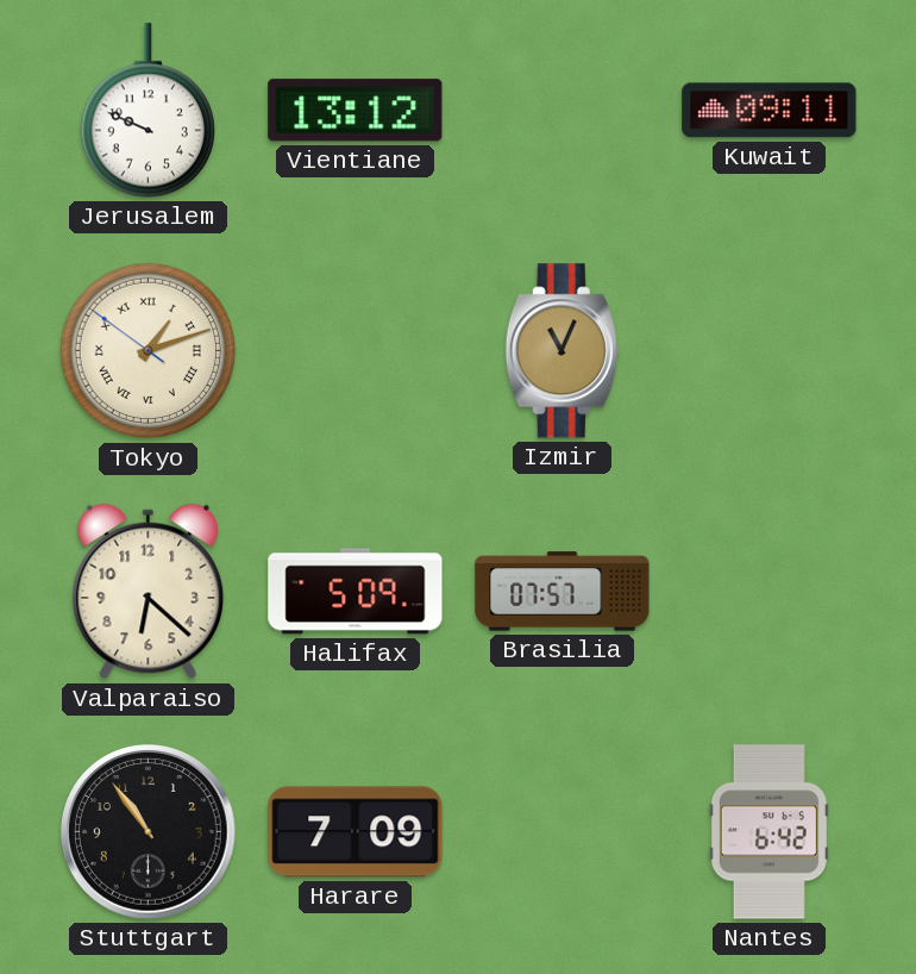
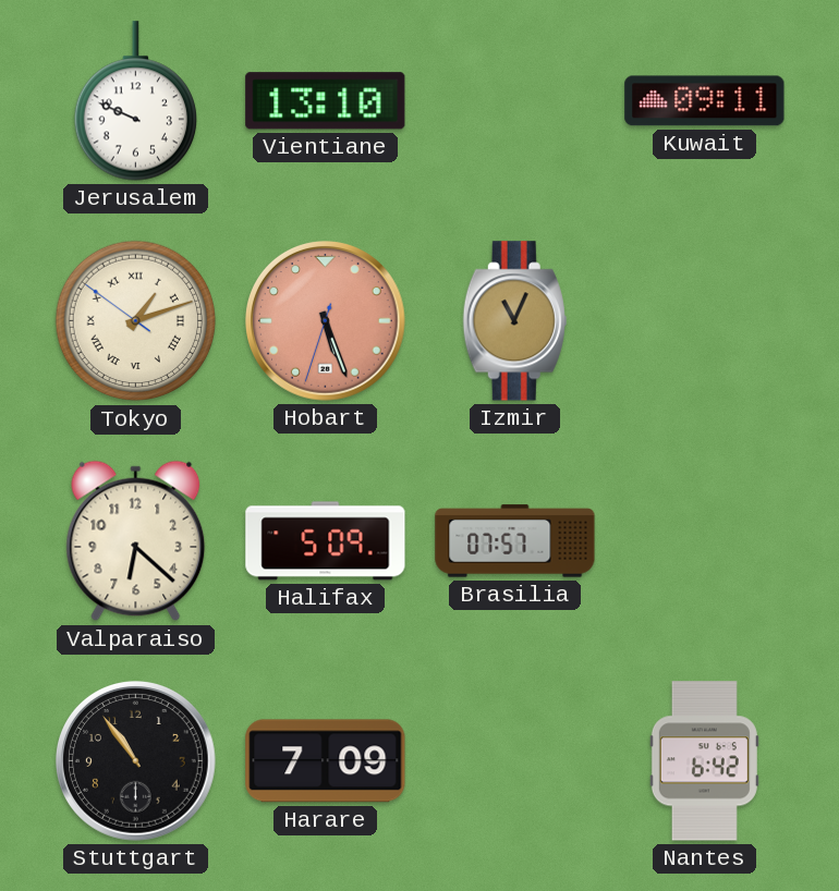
Vientiane: 13:12 -> 13:10
Hobart: none -> 5:26
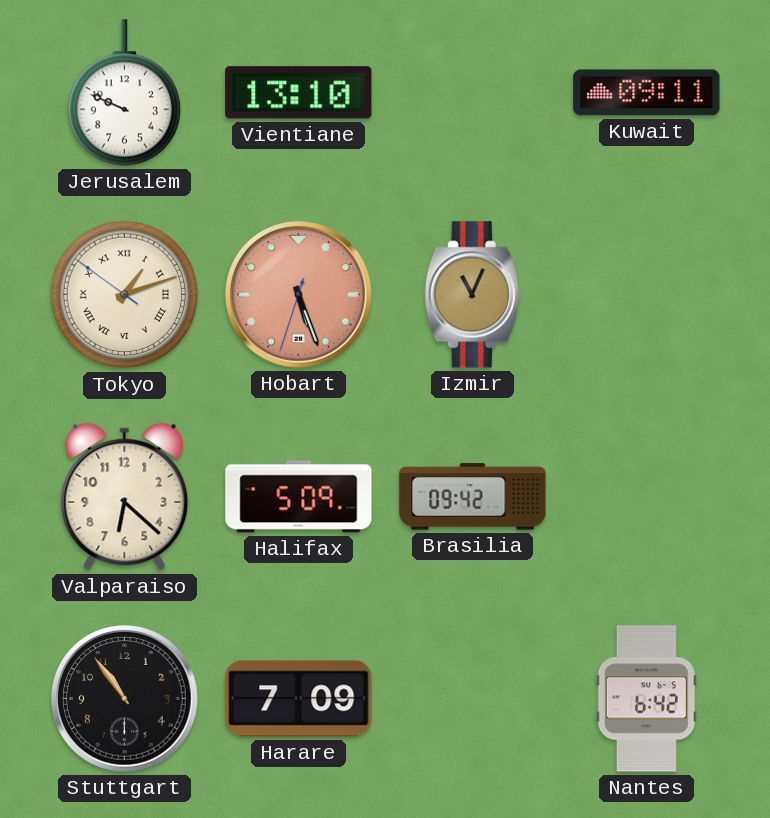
Brasilia: 07:57 -> 09:42
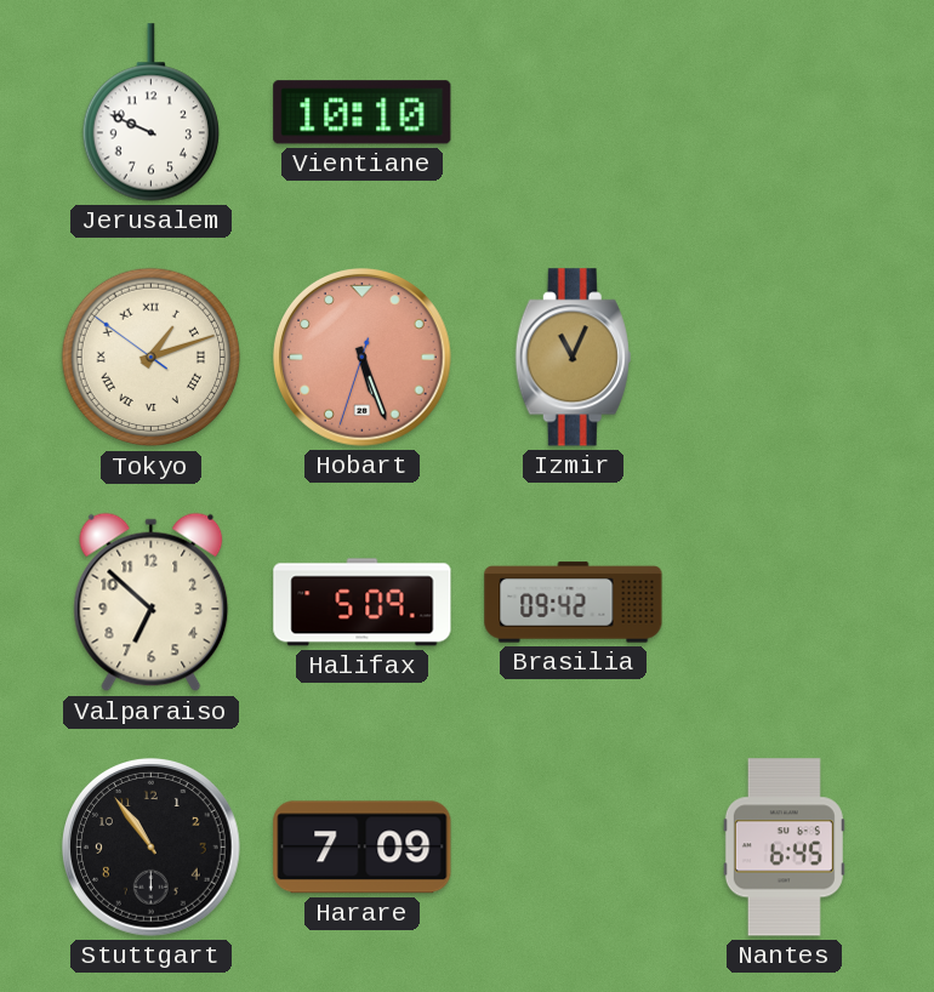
Vientiane: 13:10 -> 10:10
Kuwait: 09:11 -> none
Valparaiso: 6:22 -> 6:52
Nantes: 6:42 -> 6:45
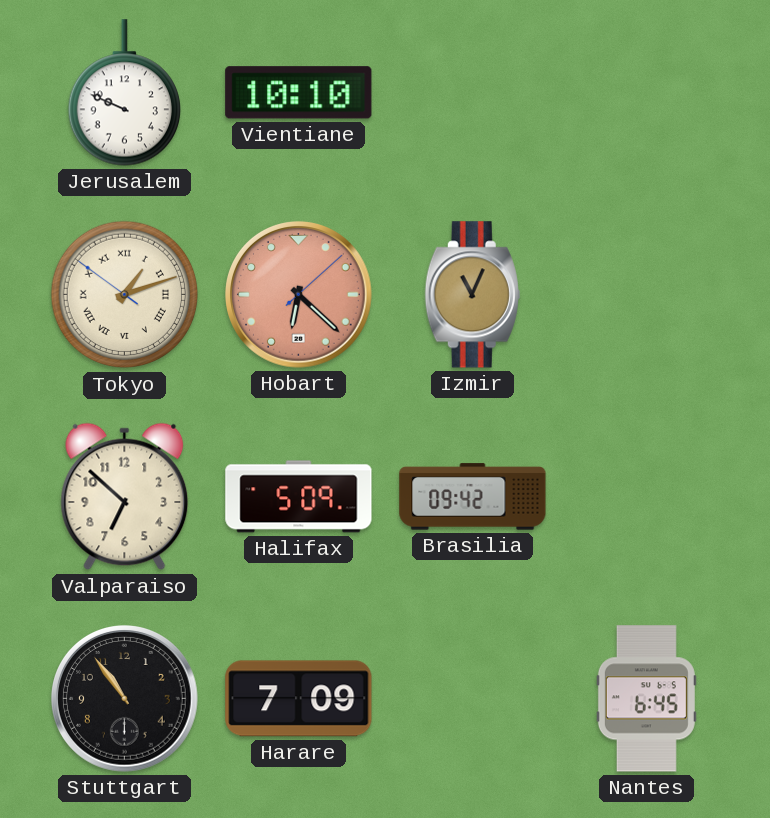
Hobart: 5:26 -> 6:22
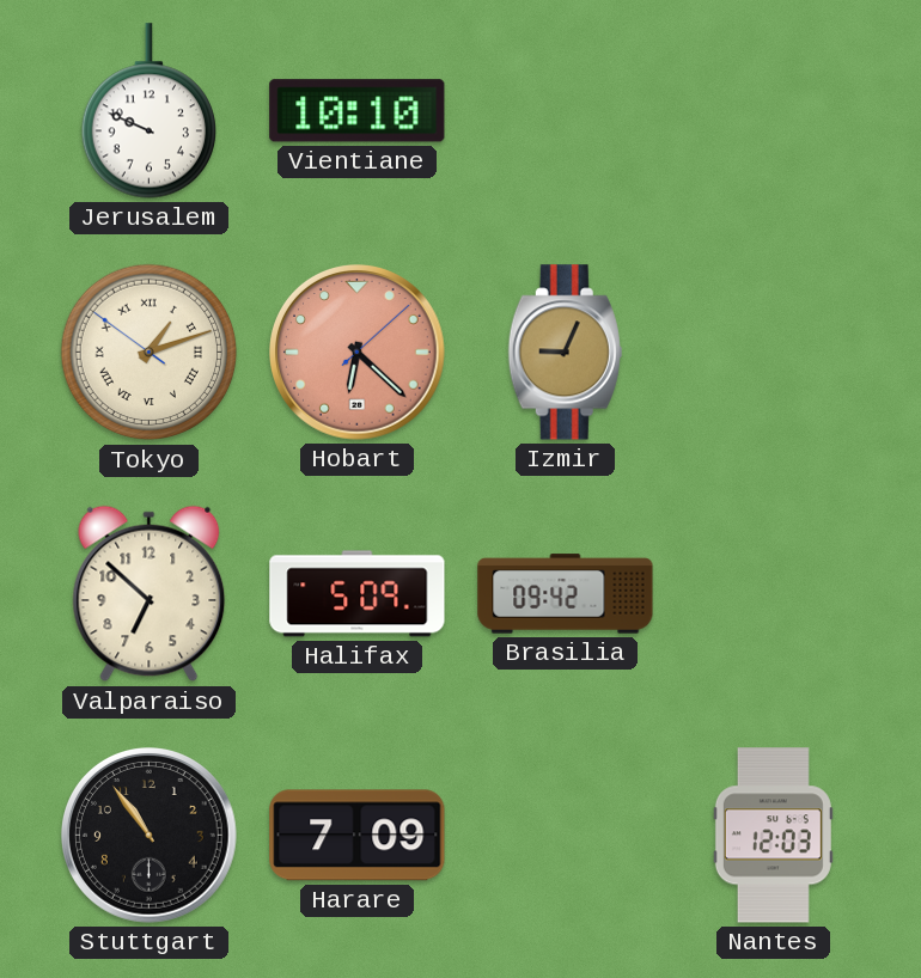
Izmir: 11:04 -> 9:04
Nantes: 6:45 -> 12:03
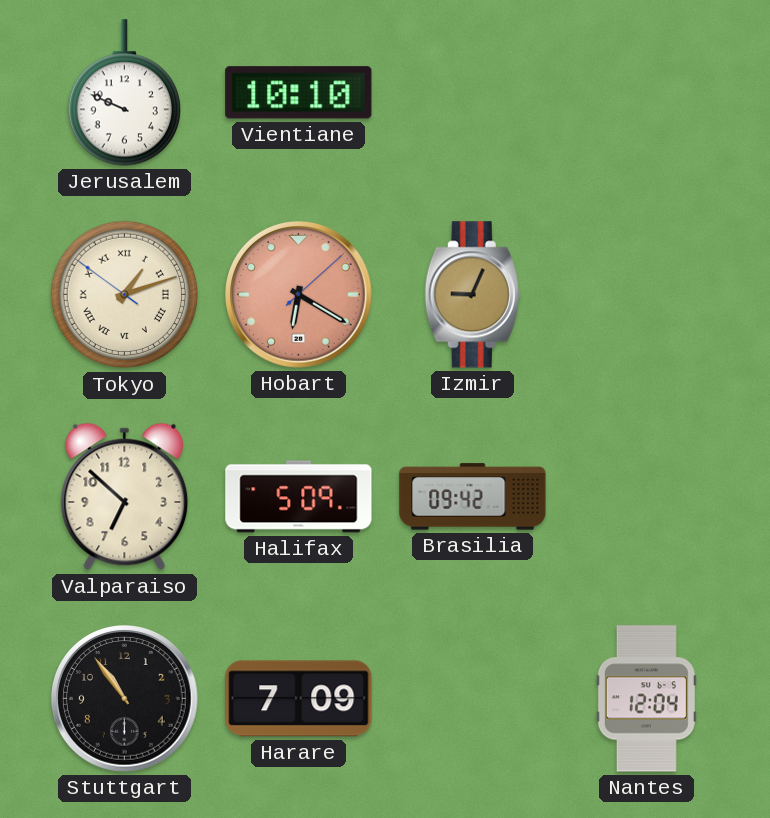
Hobart: 6:22 -> 6:20
Nantes: 12:03 -> 12:04
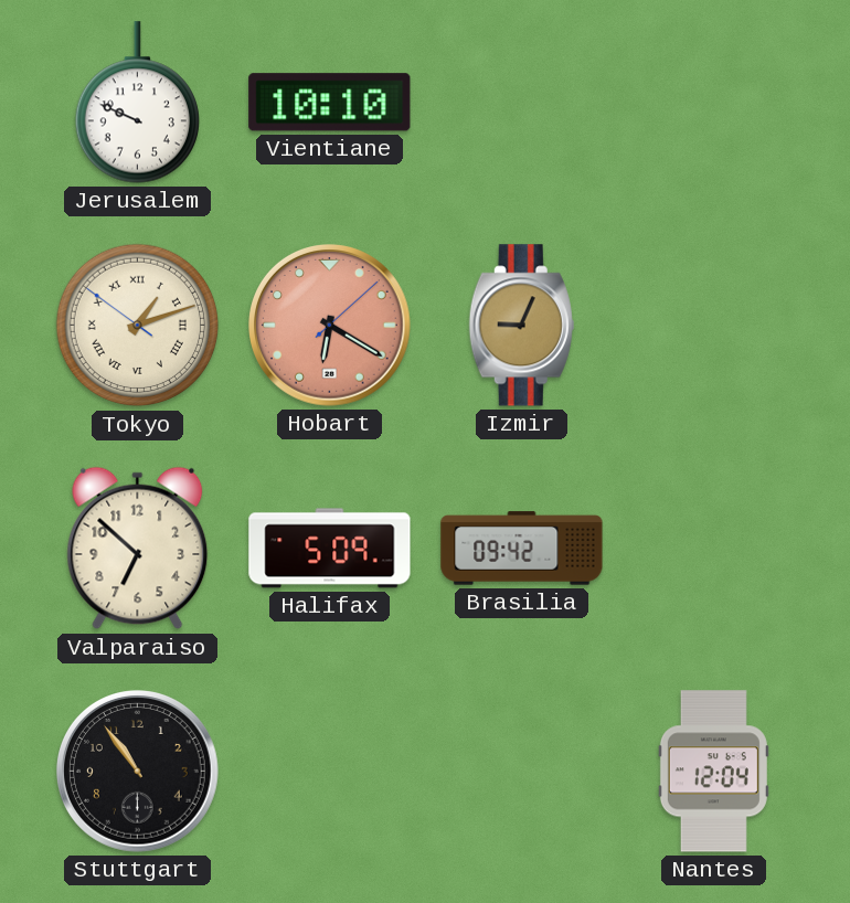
Harare: 7:09 -> none
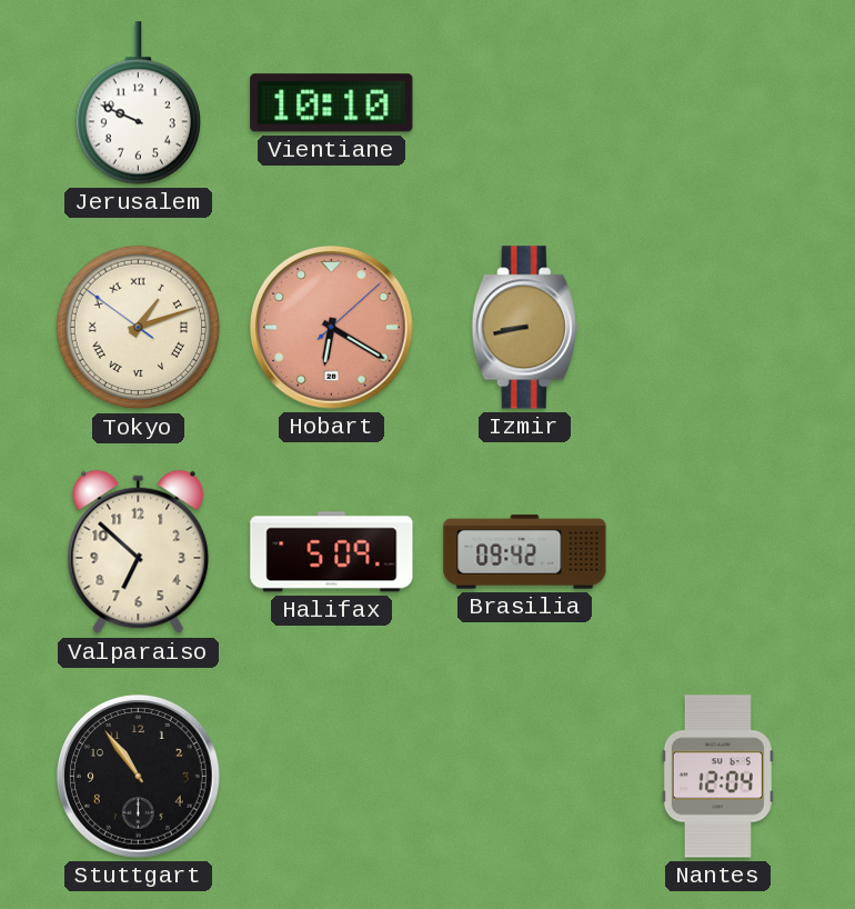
Izmir: 9:04 -> 8:43
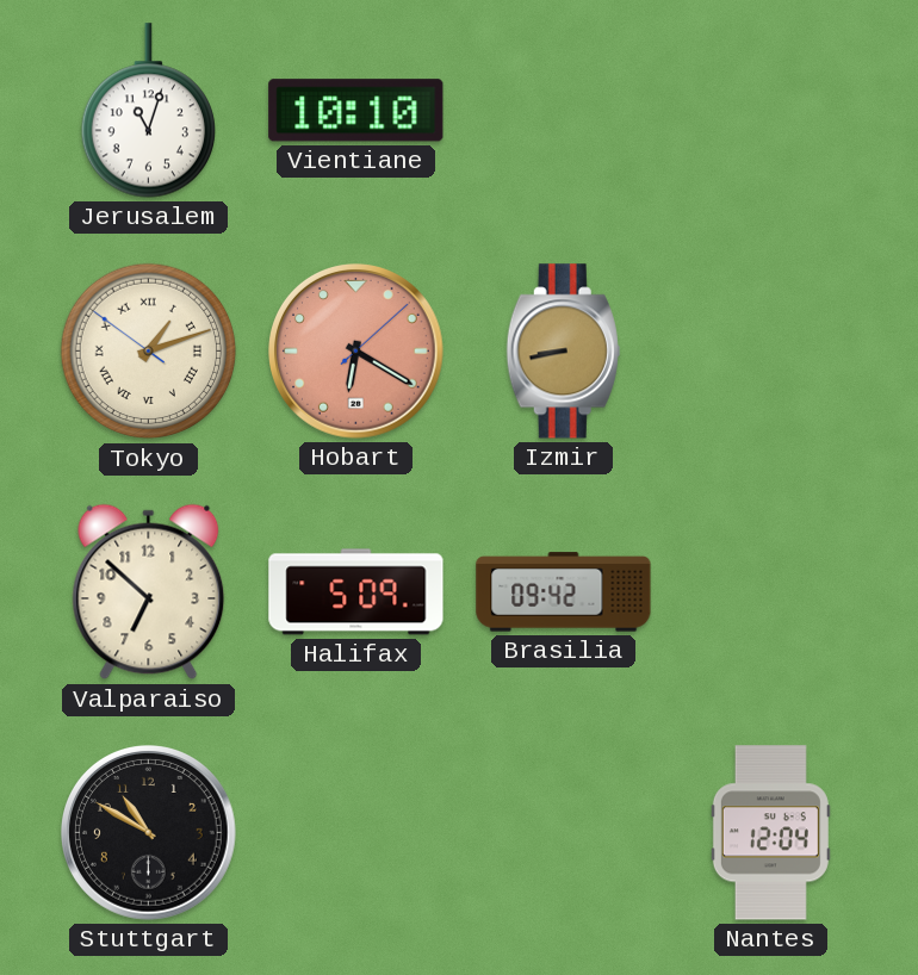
Jerusalem: 9:49 -> 11:03
Stuttgart: 10:54 -> 10:50
